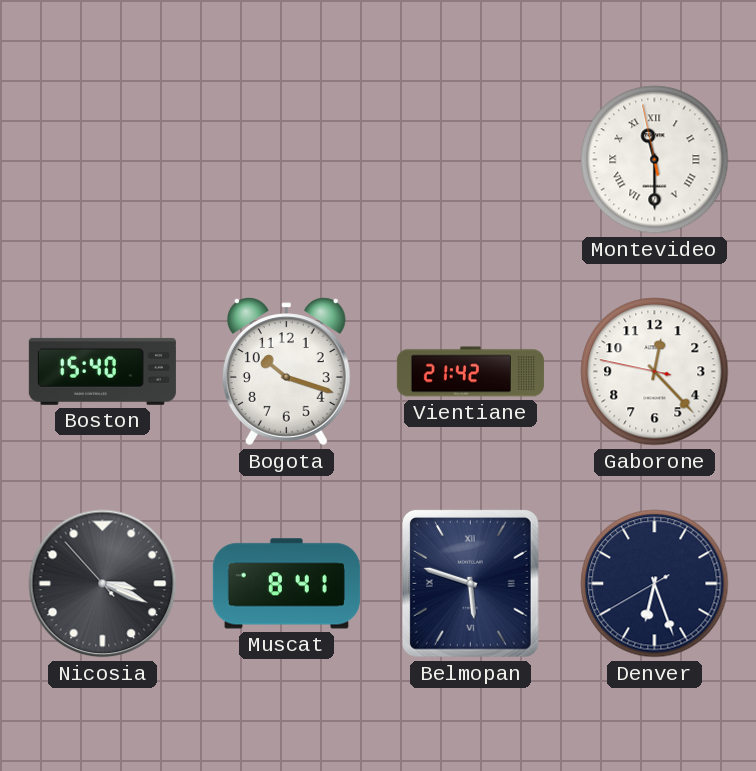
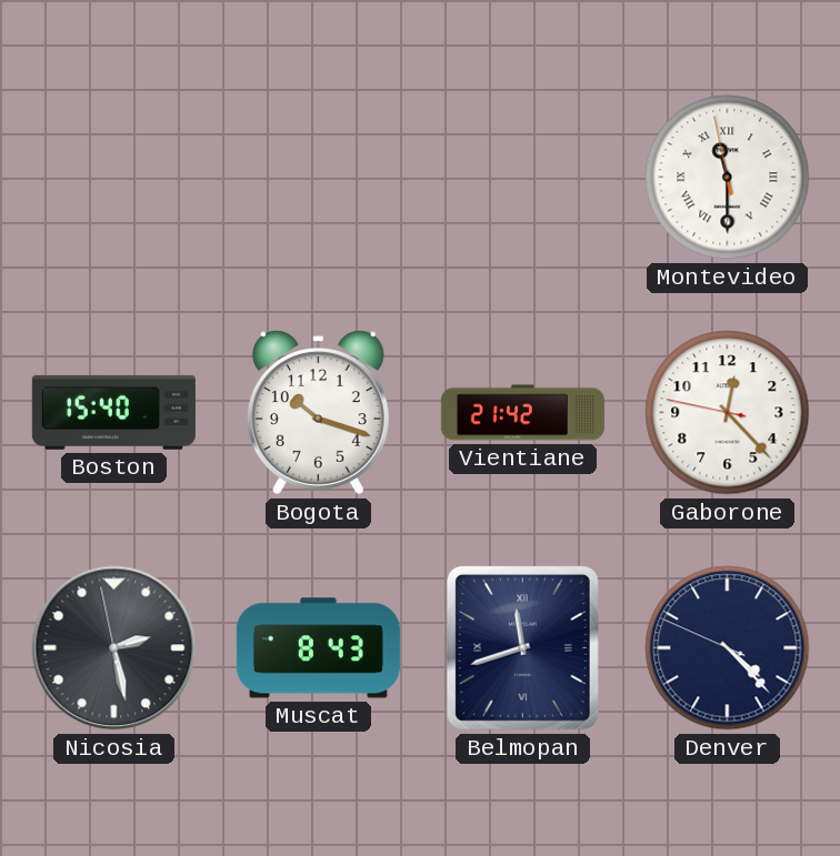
Nicosia: 3:18 -> 2:27
Muscat: 8:41 -> 8:43
Belmopan: 5:48 -> 11:42
Denver: 6:26 -> 4:22
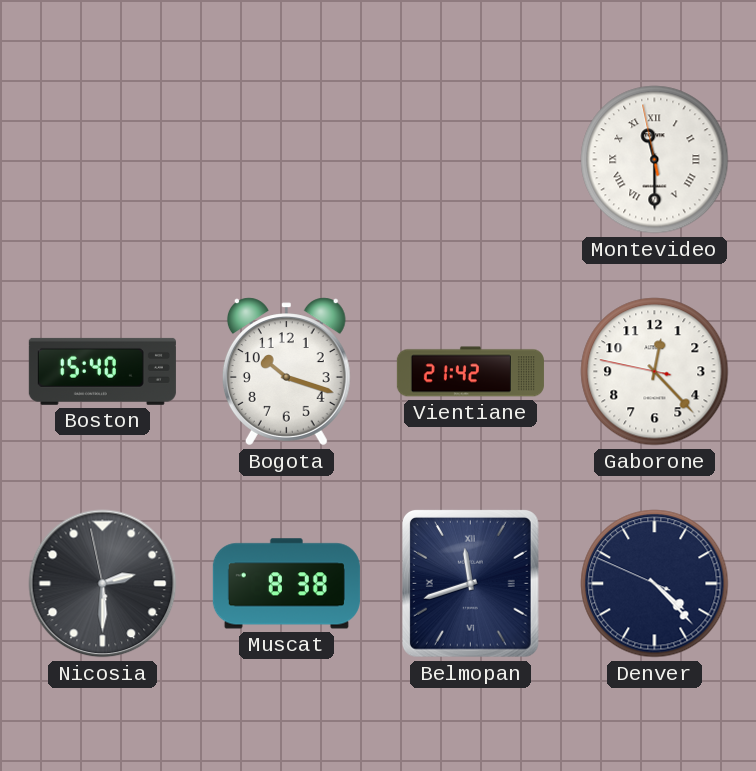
Nicosia: 2:27 -> 2:29
Muscat: 8:43 -> 8:38
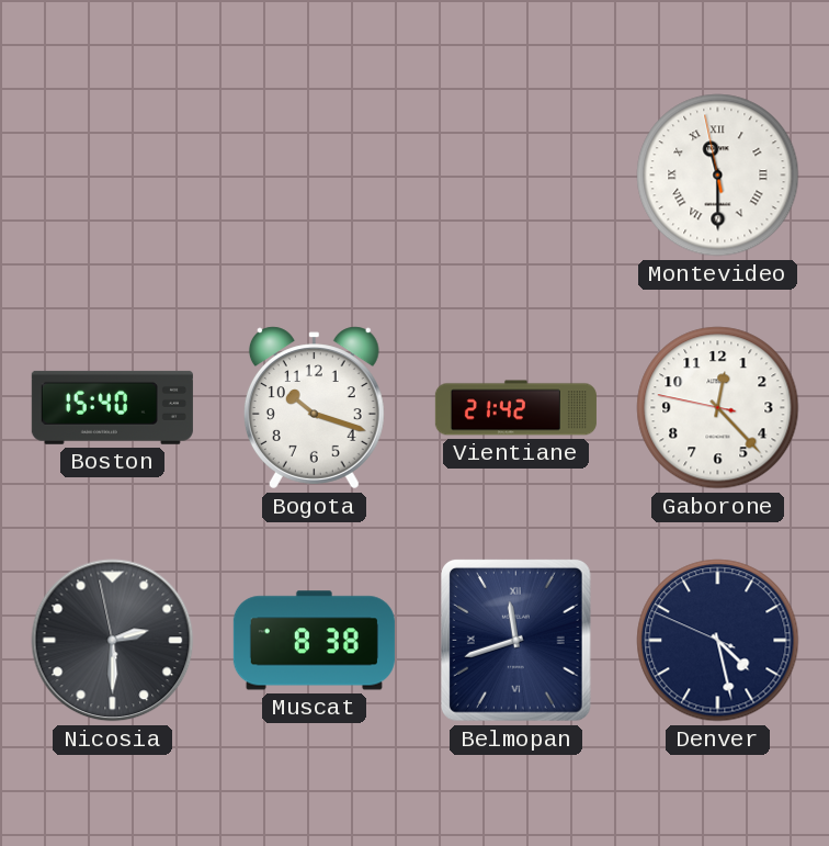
Denver: 4:22 -> 4:27
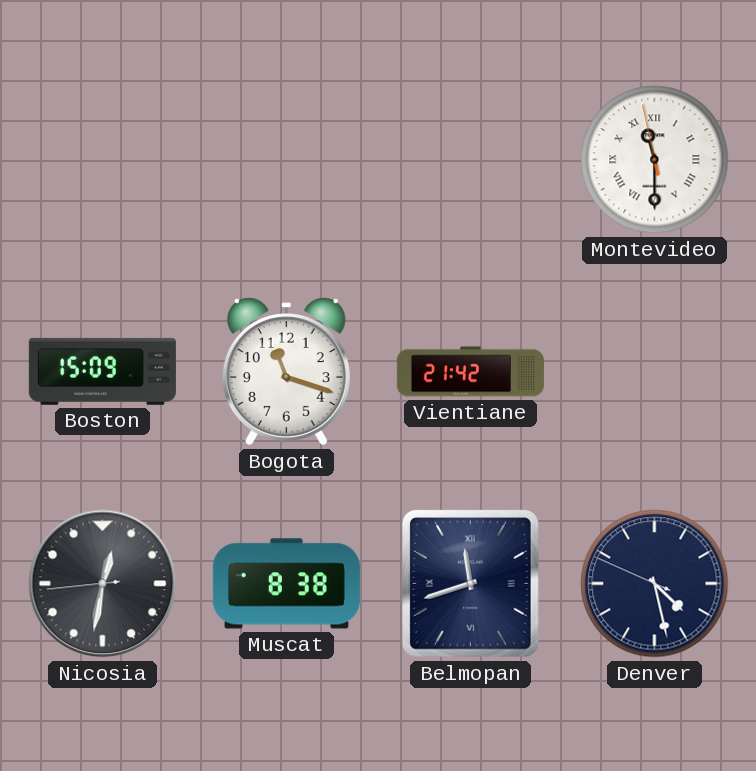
Boston: 15:40 -> 15:09
Bogota: 10:18 -> 11:18
Gaborone: 12:22 -> none
Nicosia: 2:29 -> 12:31
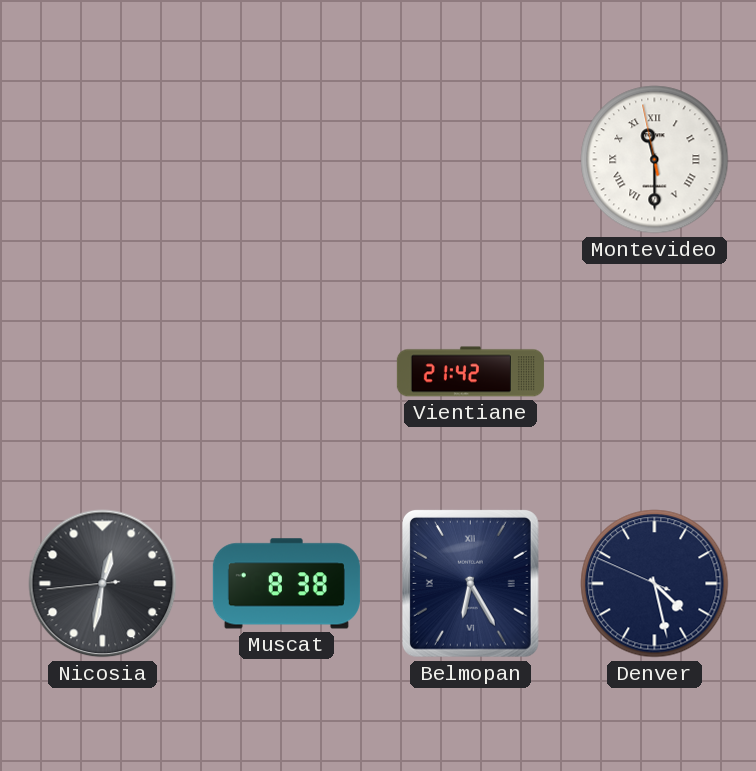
Boston: 15:09 -> none
Bogota: 11:18 -> none
Belmopan: 11:42 -> 6:25
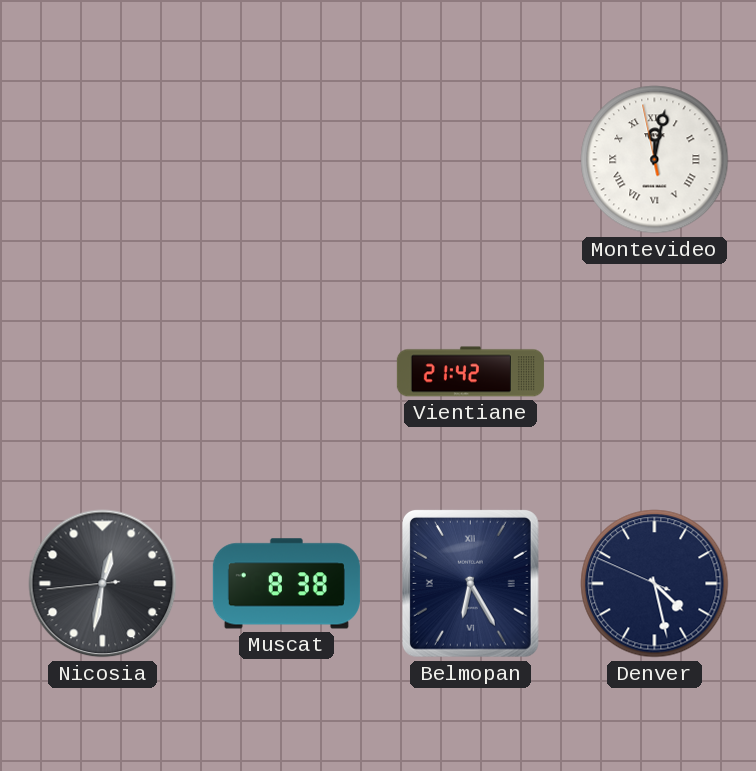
Montevideo: 11:29 -> 12:01
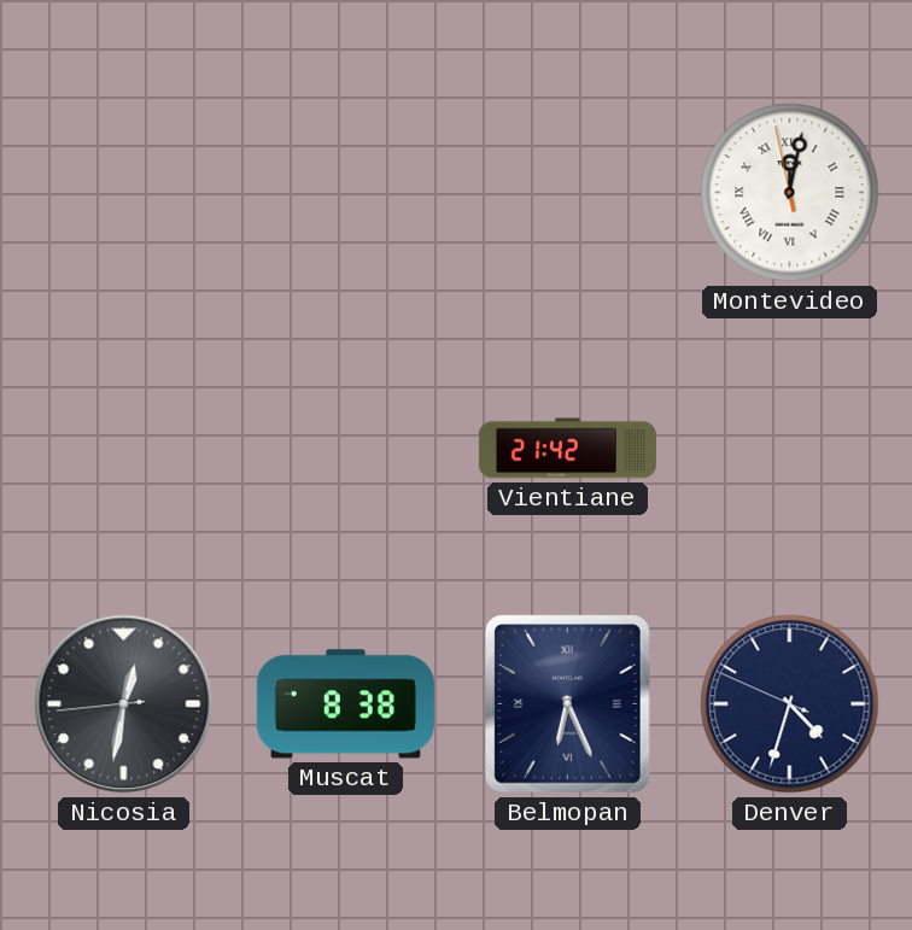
Belmopan: 6:25 -> 6:26
Denver: 4:27 -> 4:32
